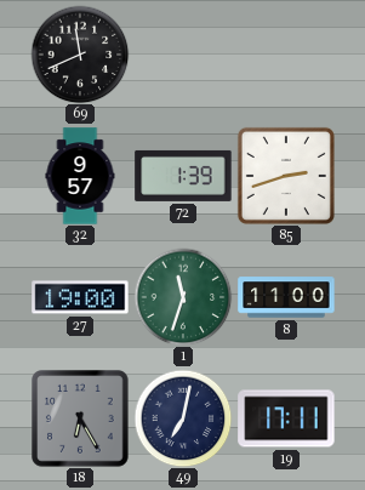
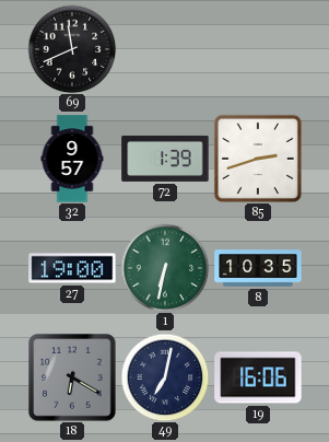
1: 11:33 -> 6:32
8: 11:00 -> 10:35
18: 6:25 -> 6:20
19: 17:11 -> 16:06
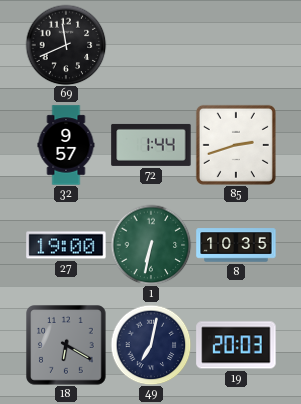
72: 1:39 -> 1:44
19: 16:06 -> 20:03
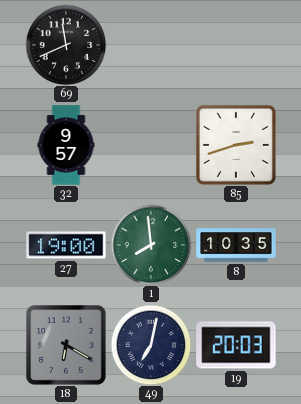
72: 1:44 -> none
1: 6:32 -> 7:59
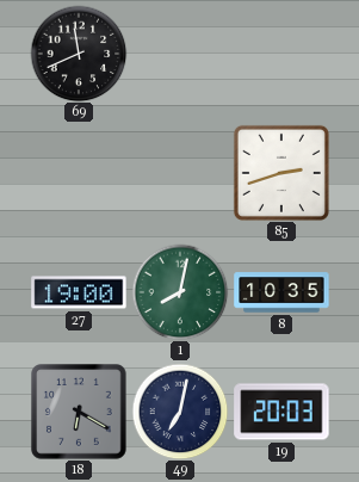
32: 9:57 -> none
1: 7:59 -> 8:02
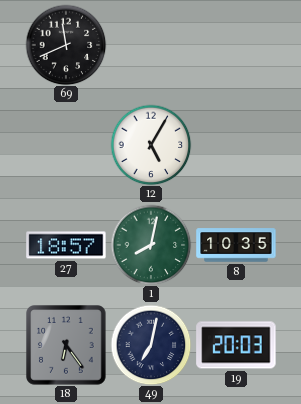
12: none -> 5:05
85: 2:42 -> none
27: 19:00 -> 18:57
18: 6:20 -> 6:24
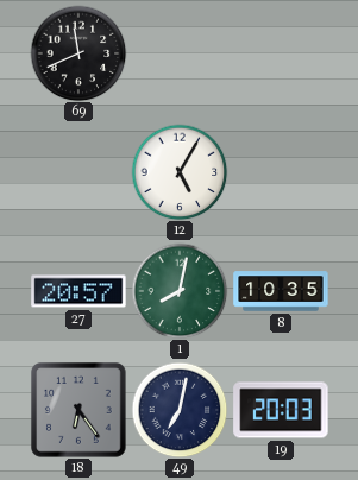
27: 18:57 -> 20:57
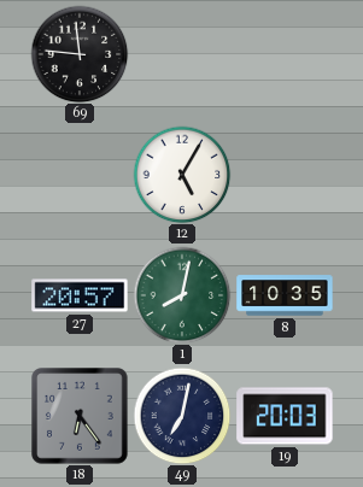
69: 11:41 -> 11:46
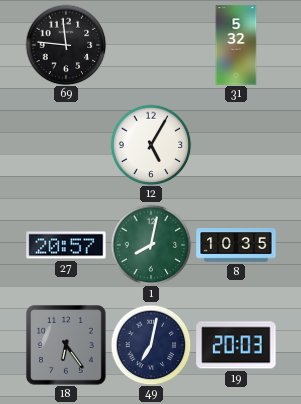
31: none -> 5:32
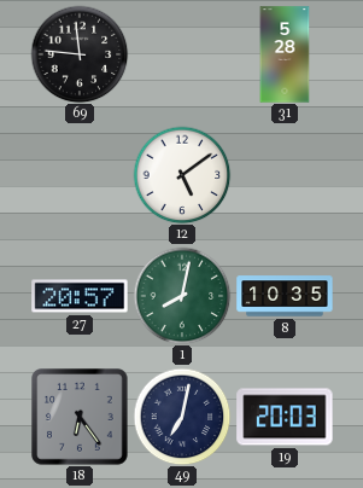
31: 5:32 -> 5:28
12: 5:05 -> 5:09
